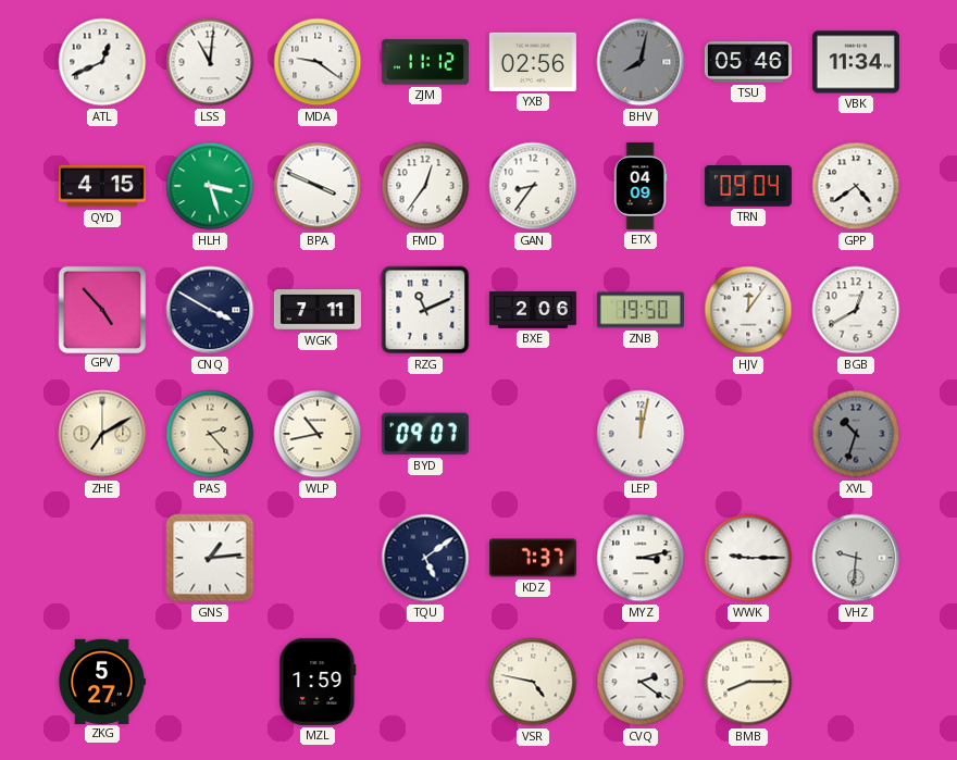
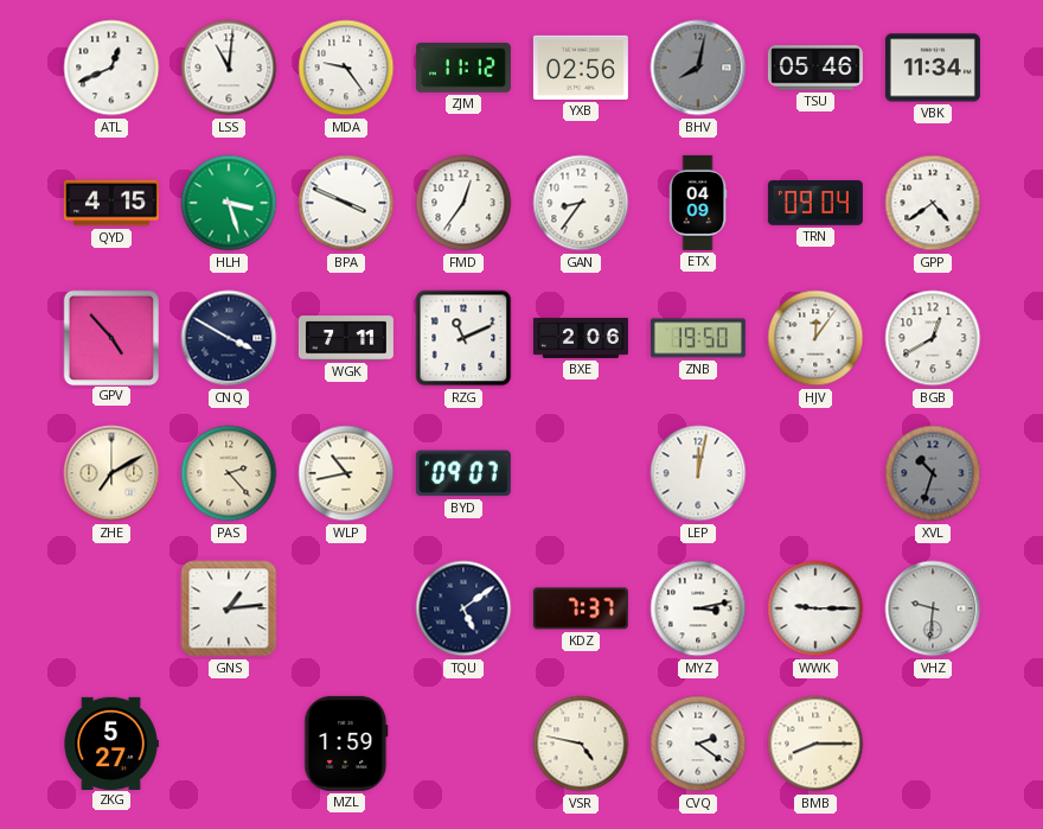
MDA: 9:21 -> 9:24
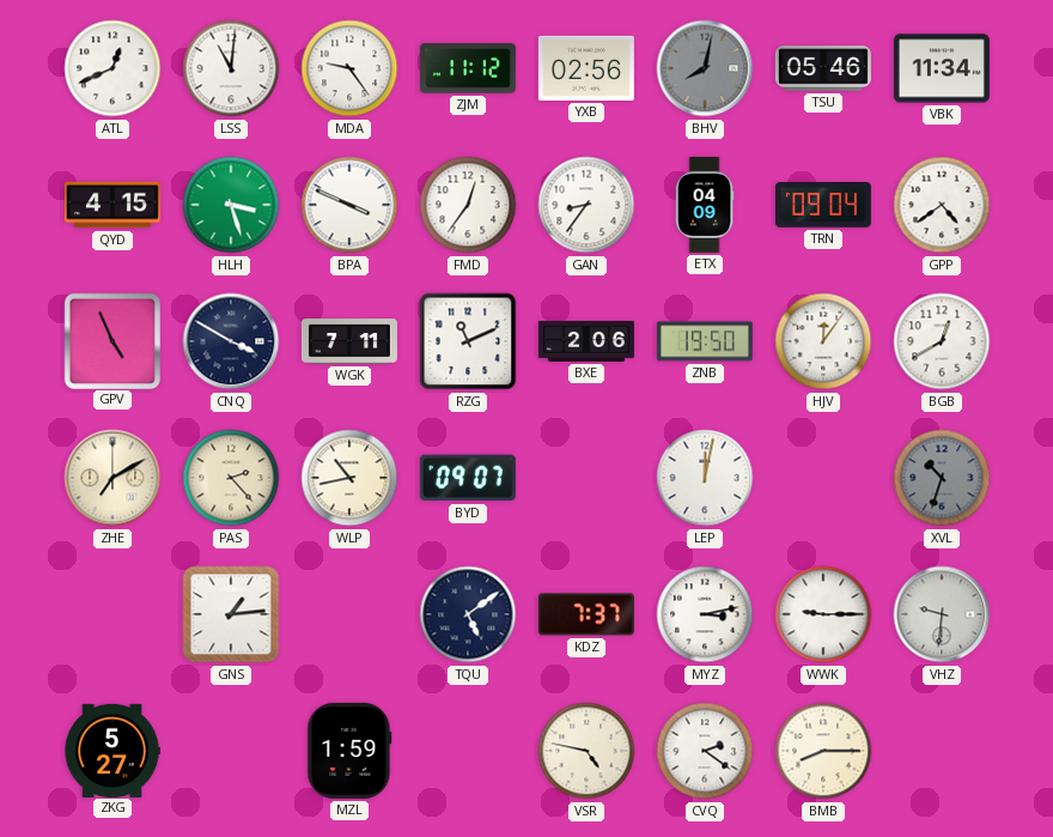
GPV: 4:53 -> 4:56
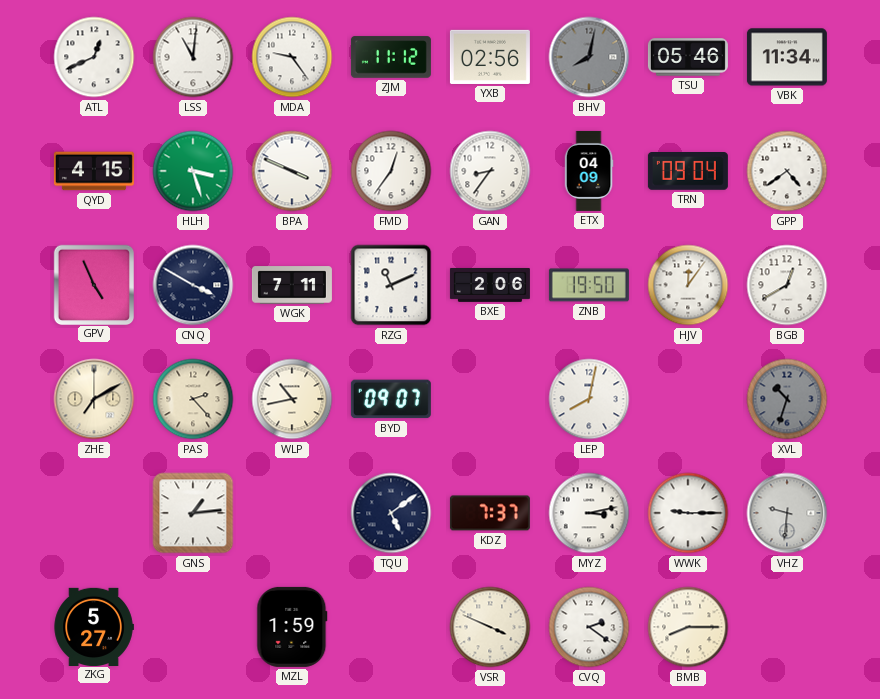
LEP: 12:02 -> 8:02
VSR: 4:47 -> 3:49
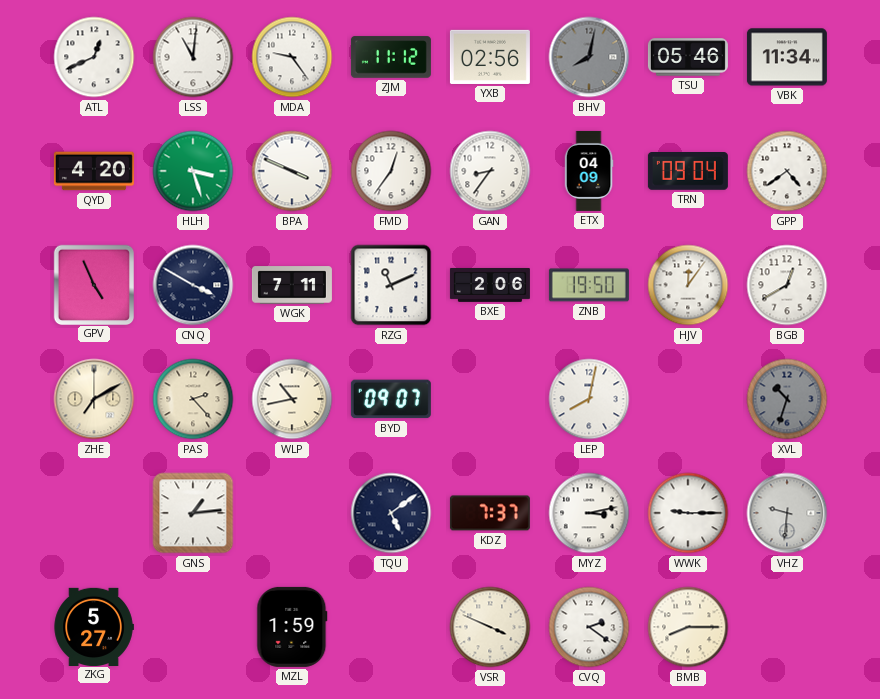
QYD: 4:15 -> 4:20
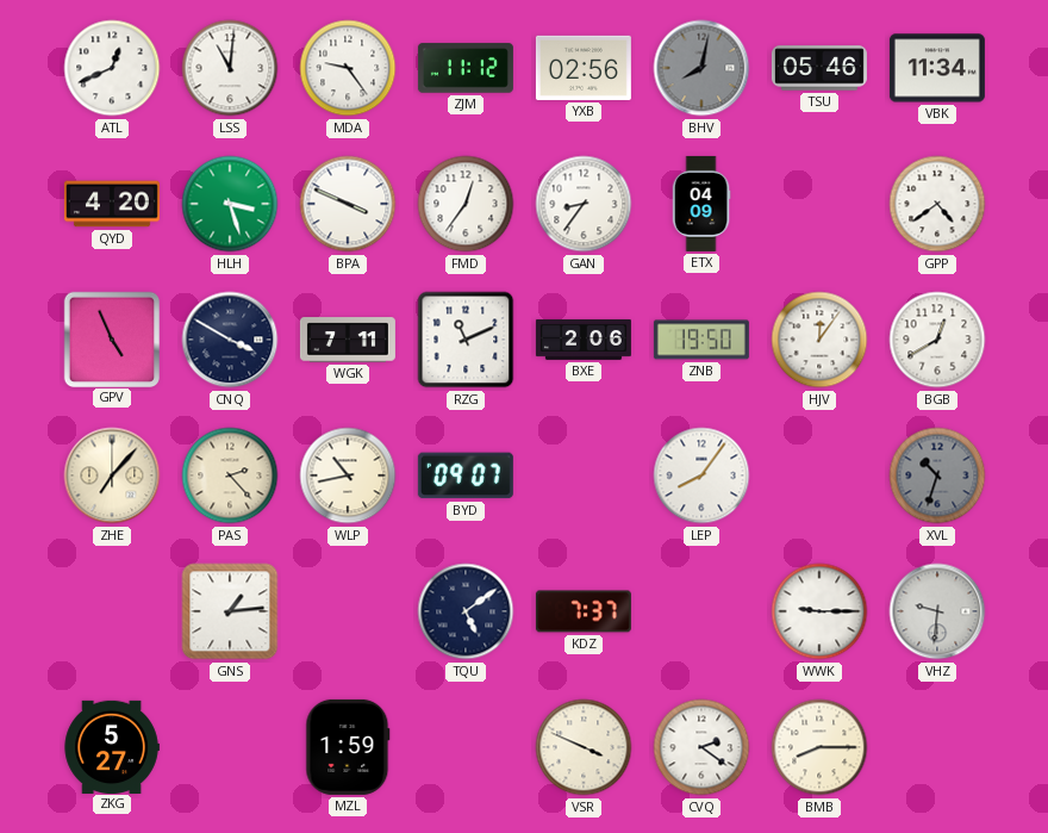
TRN: 09:04 -> none
ZHE: 7:10 -> 7:07
LEP: 8:02 -> 8:06
MYZ: 3:13 -> none
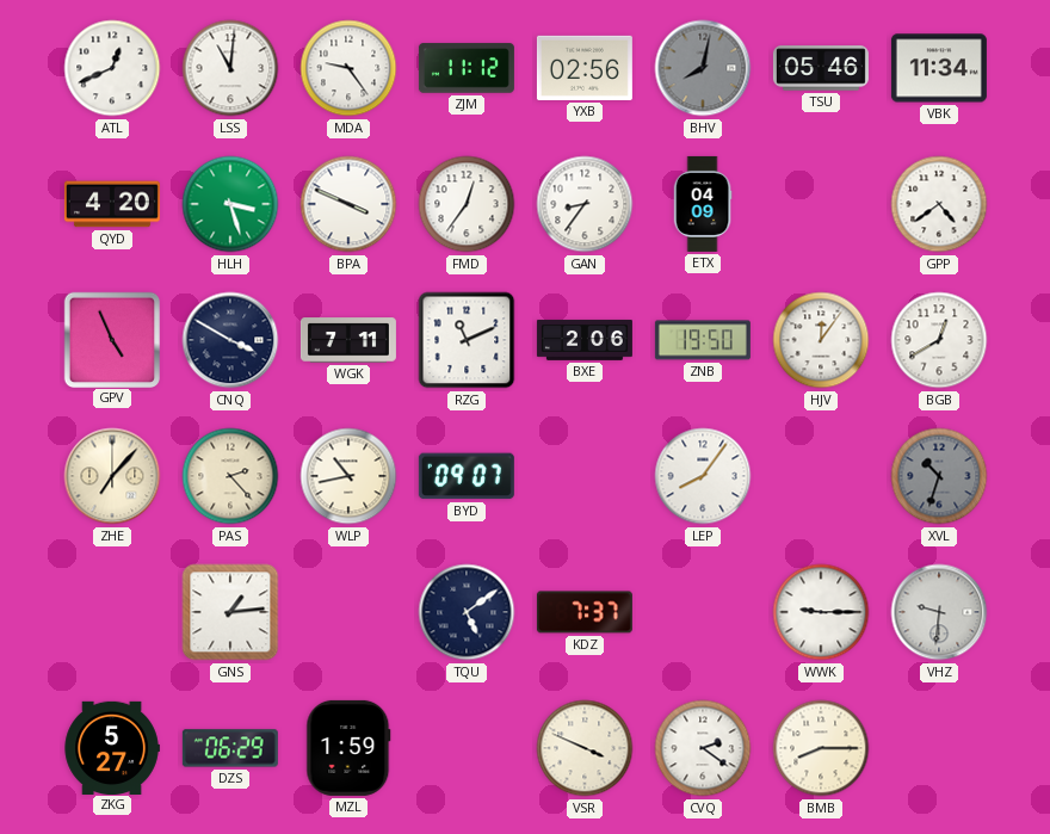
DZS: none -> 06:29
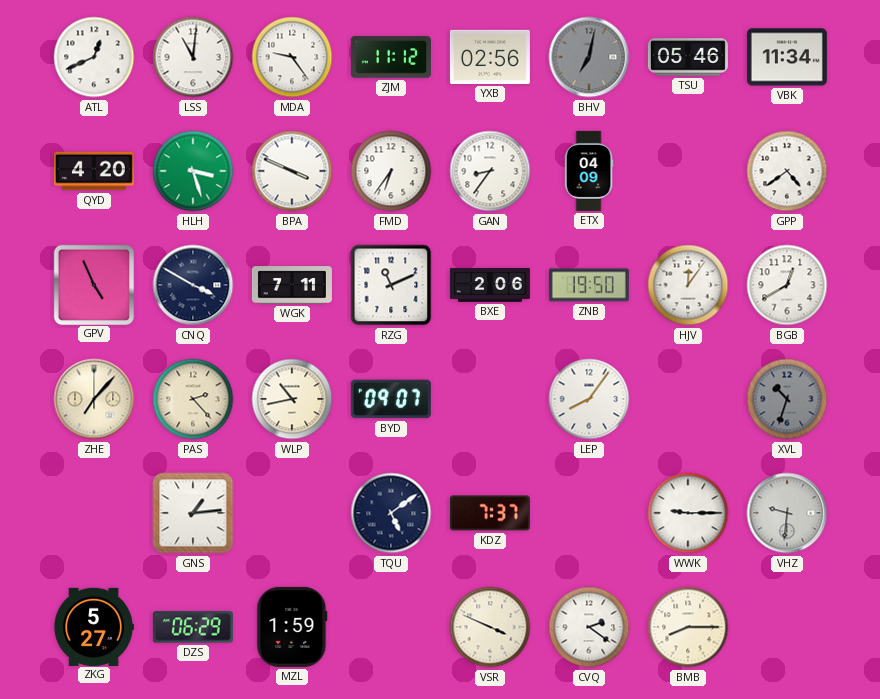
BHV: 8:02 -> 7:02
FMD: 12:36 -> 6:36
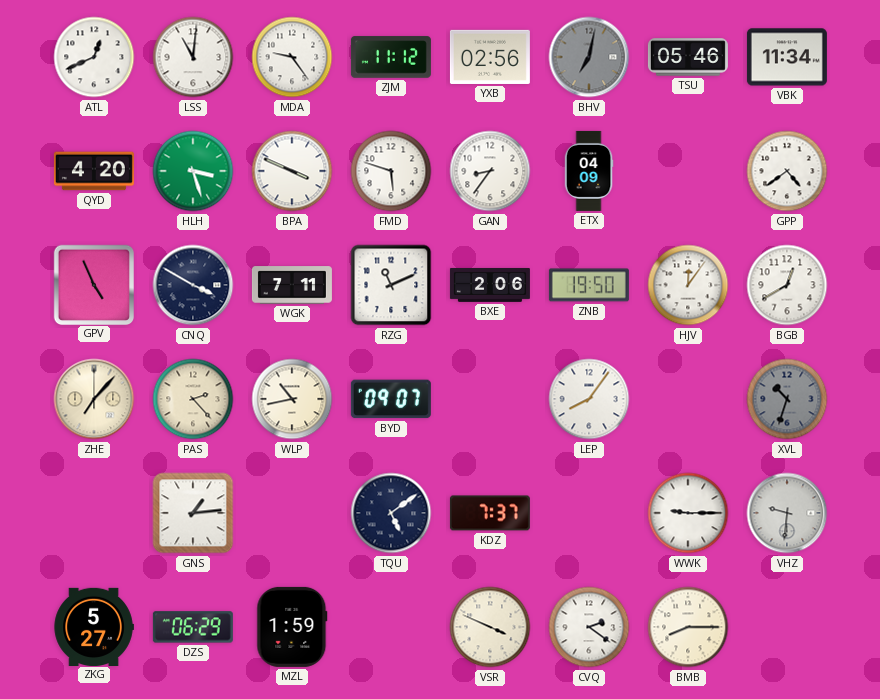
FMD: 6:36 -> 5:48
